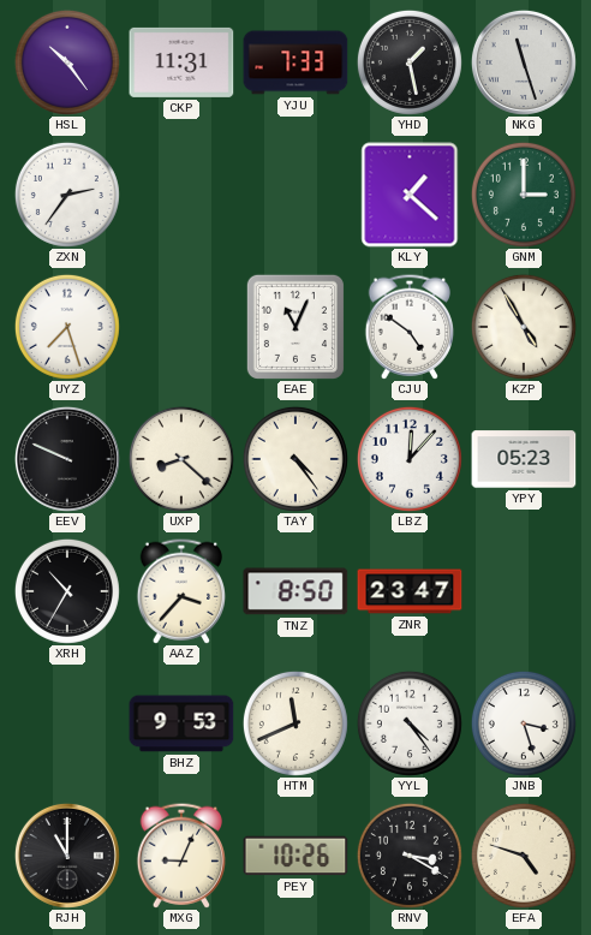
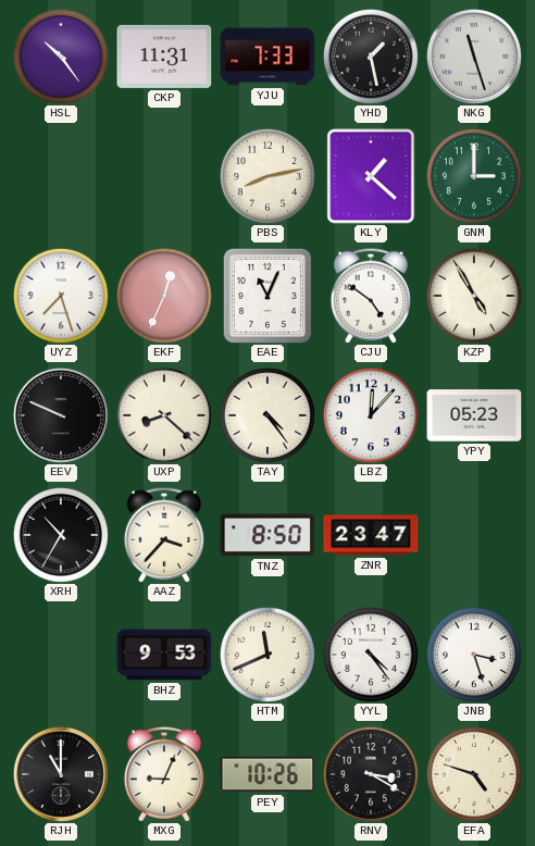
ZXN: 2:36 -> none
PBS: none -> 8:13
EKF: none -> 12:34
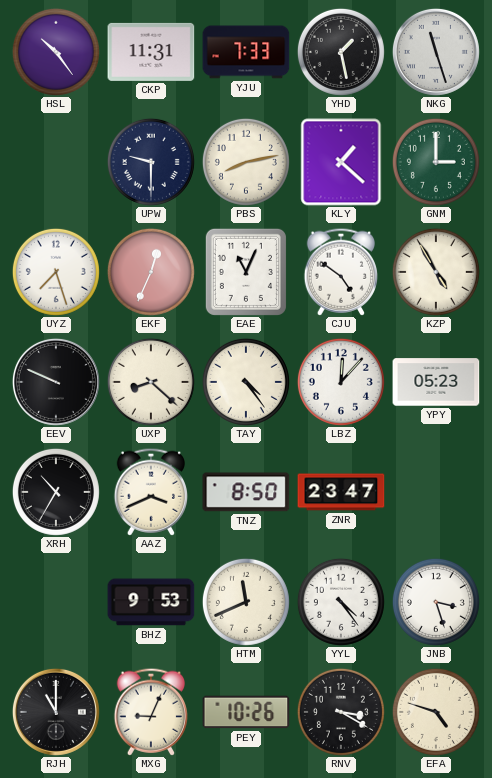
UPW: none -> 9:30
AAZ: 3:37 -> 3:41
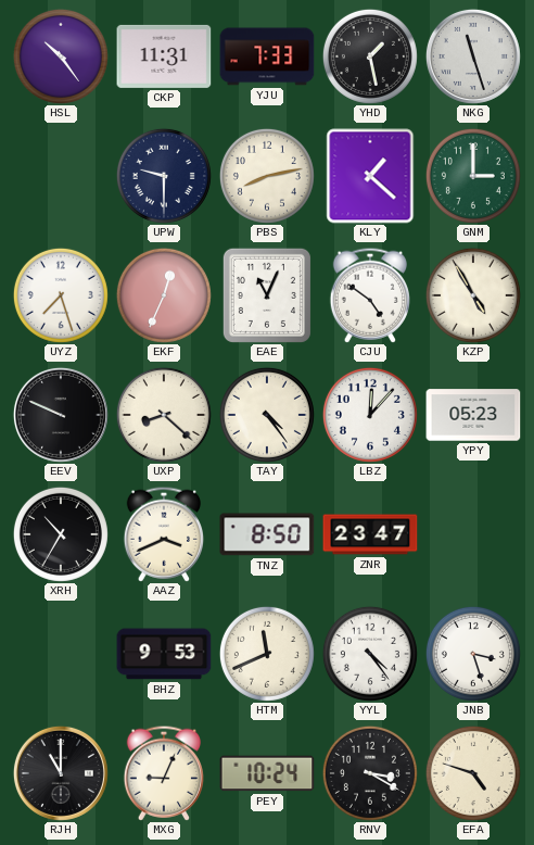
PEY: 10:26 -> 10:24
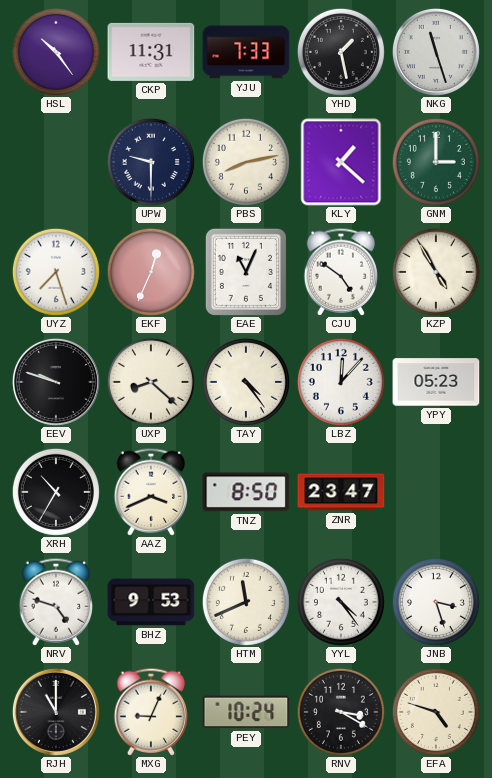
EEV: 9:49 -> 9:48
NRV: none -> 4:48
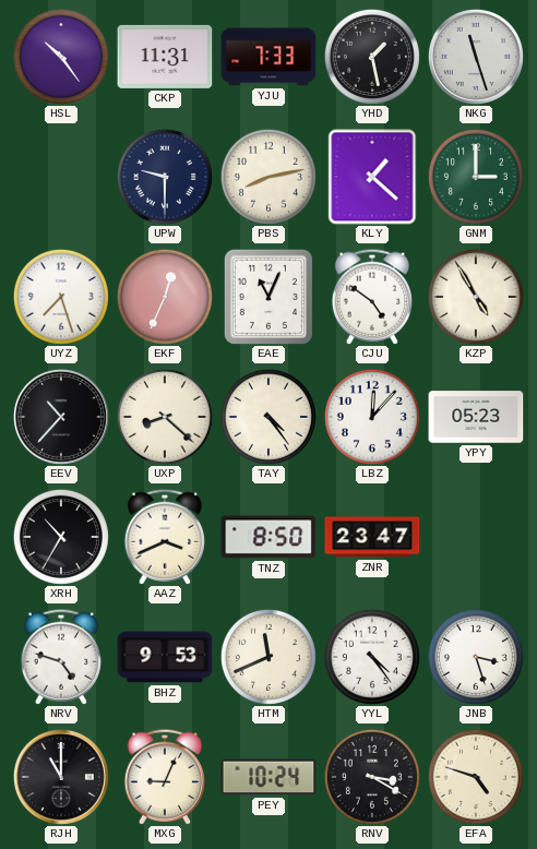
EEV: 9:48 -> 10:37
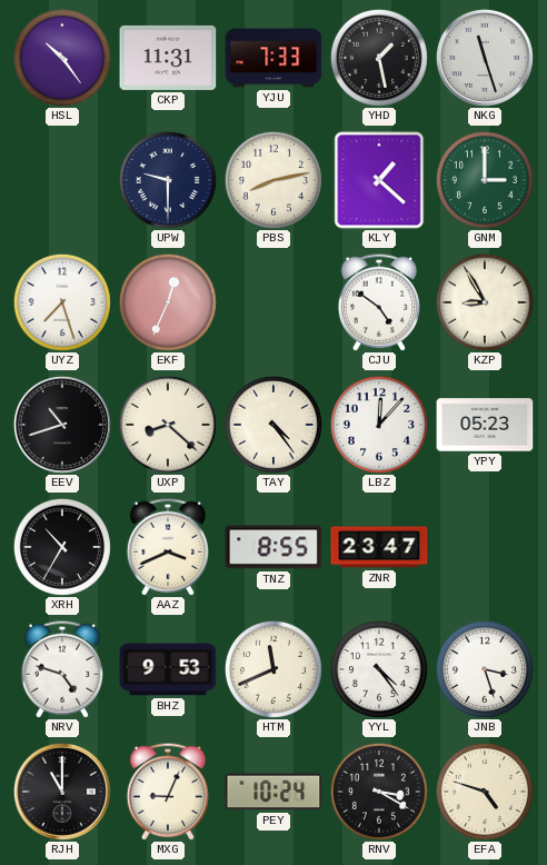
EAE: 11:04 -> none
KZP: 4:55 -> 8:55
EEV: 10:37 -> 10:42
TNZ: 8:50 -> 8:55
